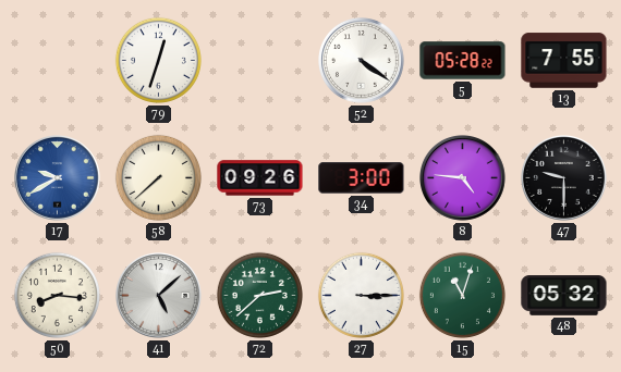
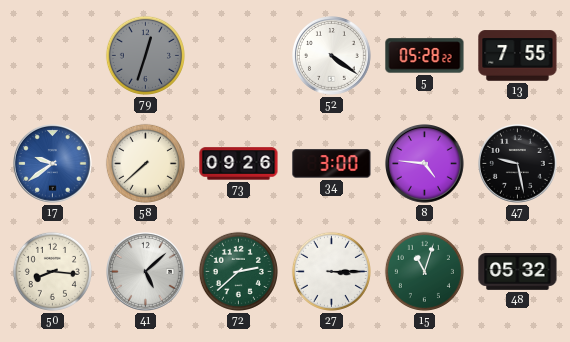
79 dial: white -> grey
17: 9:40 -> 9:39
47: 9:30 -> 9:28
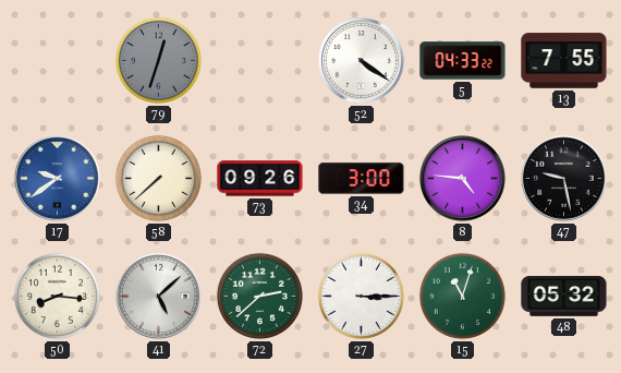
5: 05:28 -> 04:33
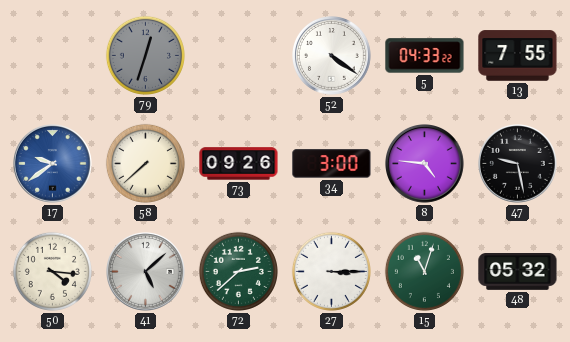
50: 8:16 -> 4:16
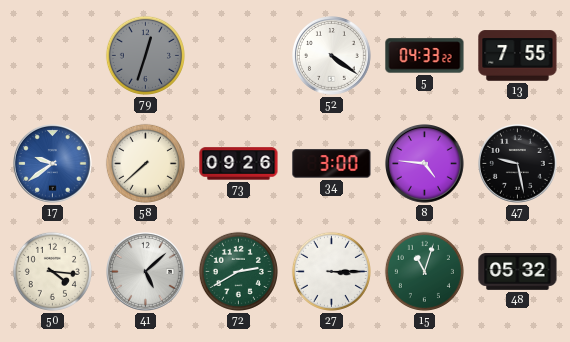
72: 2:38 -> 2:40
